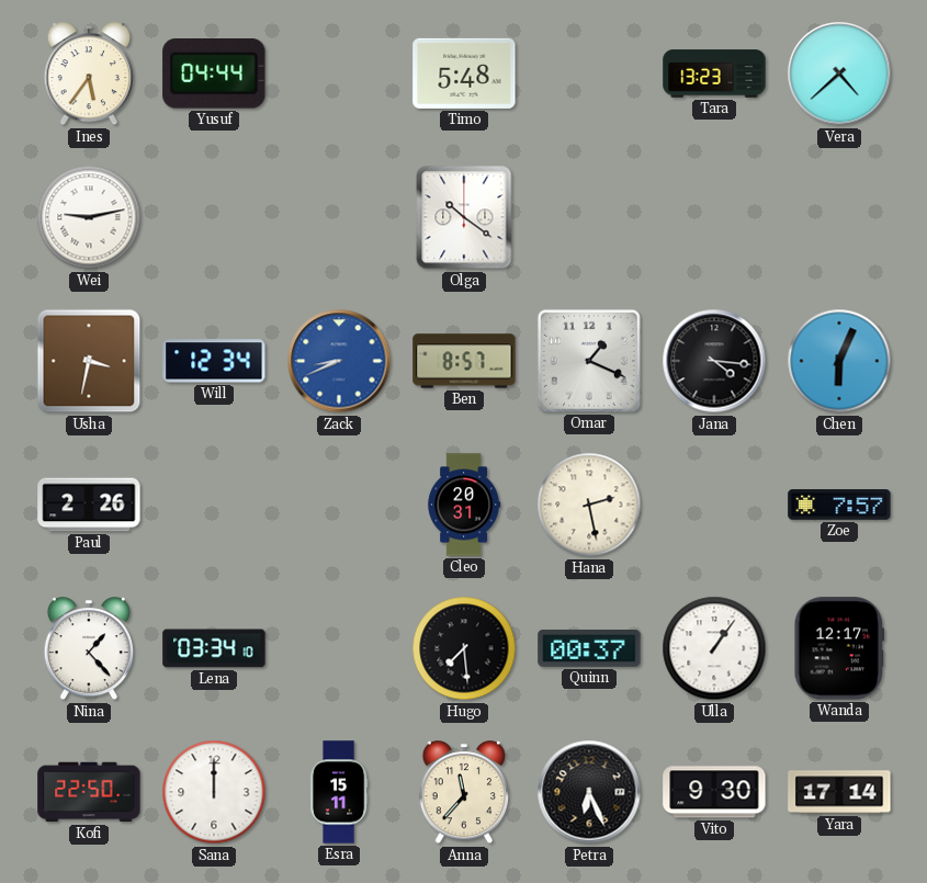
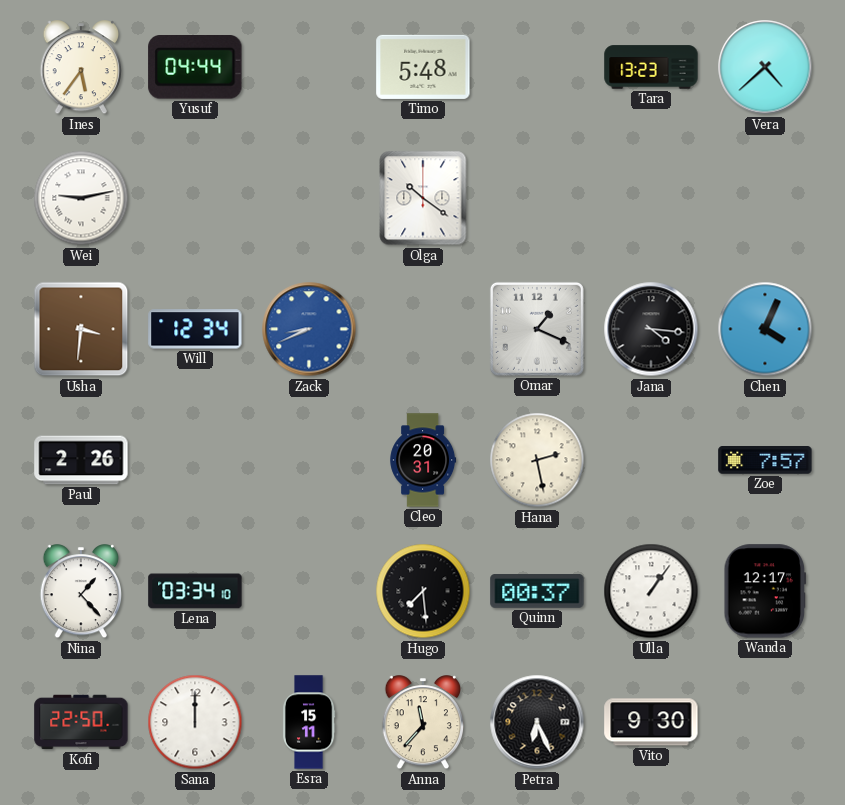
Usha: 3:32 -> 3:31
Ben: 8:57 -> none
Chen: 6:04 -> 4:04
Yara: 17:14 -> none
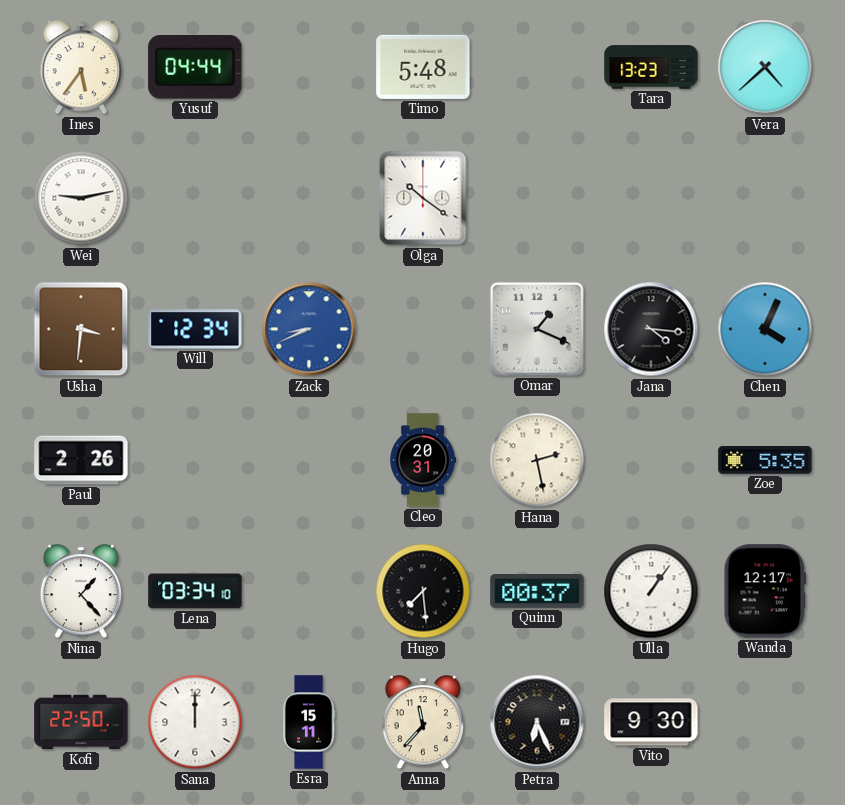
Zoe: 7:57 -> 5:35
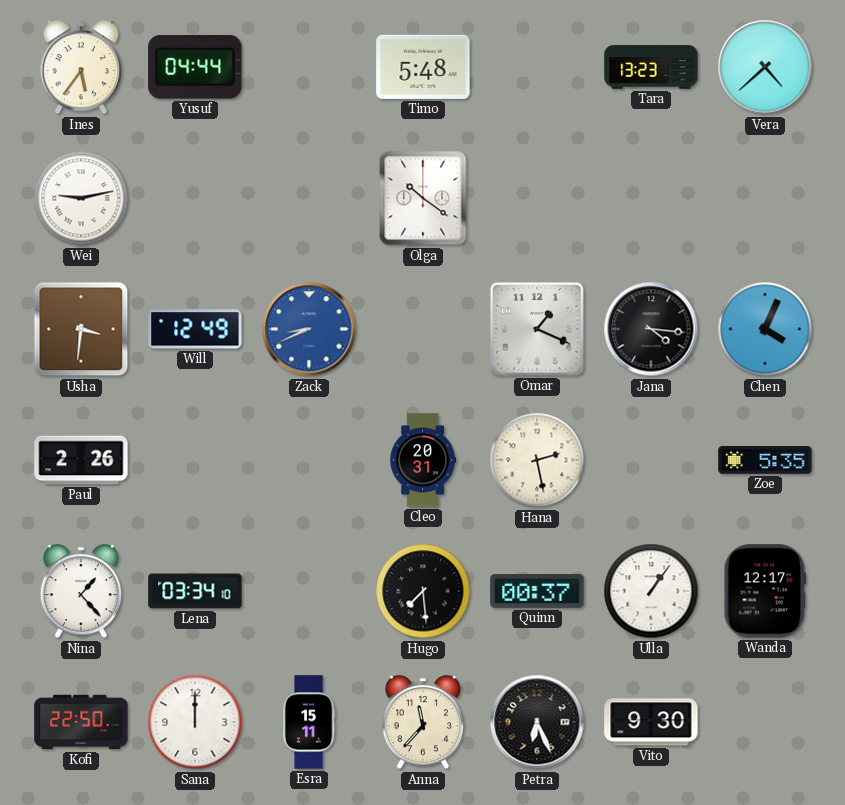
Will: 12:34 -> 12:49
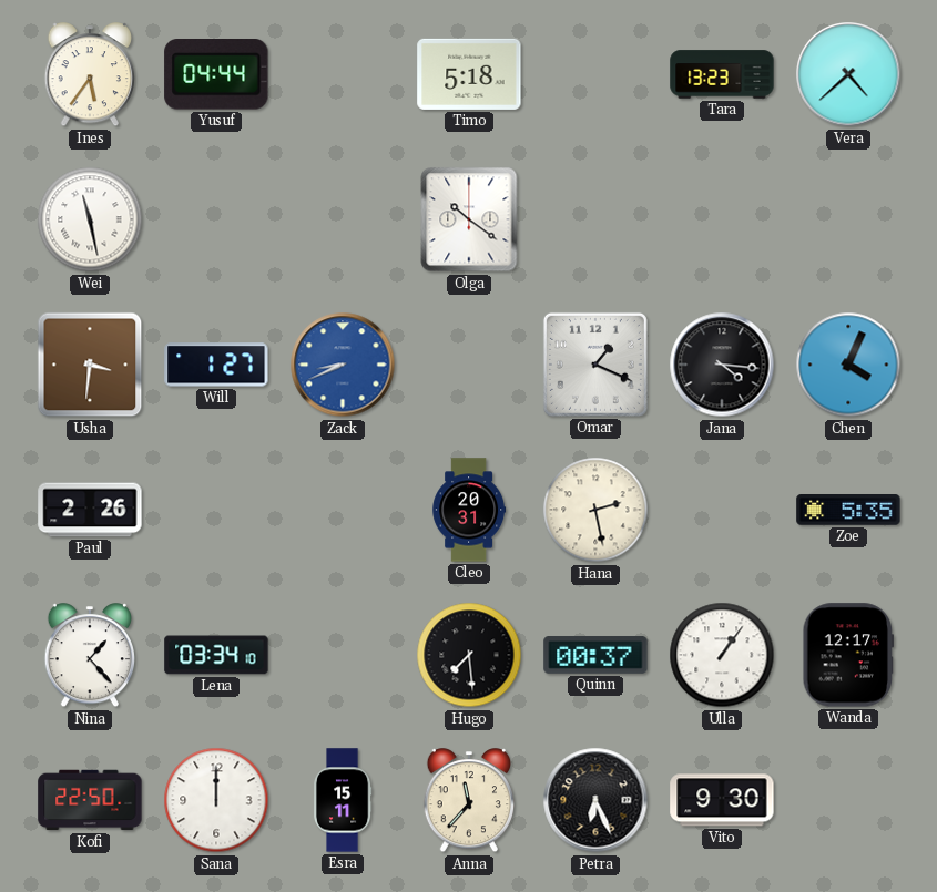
Timo: 5:48 -> 5:18
Wei: 9:13 -> 11:28
Will: 12:49 -> 1:27
